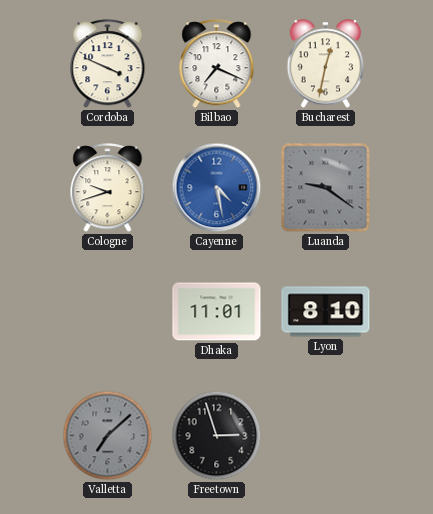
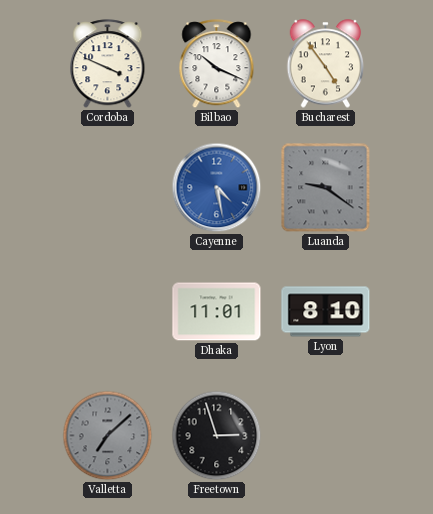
Bilbao: 7:19 -> 10:19
Bucharest: 12:32 -> 4:54
Cologne: 9:42 -> none
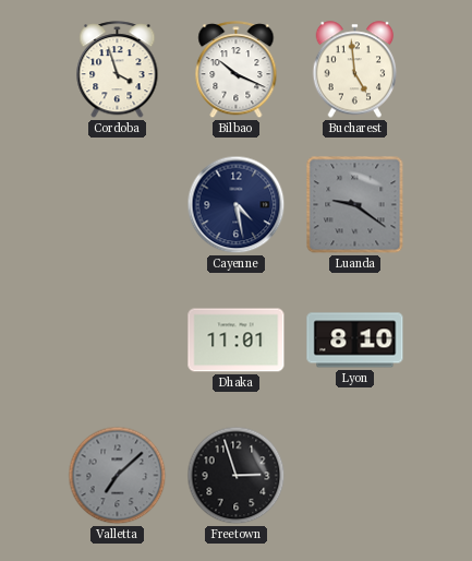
Cordoba: 3:49 -> 3:57
Bucharest: 4:54 -> 4:59
Cayenne dial: blue -> navy
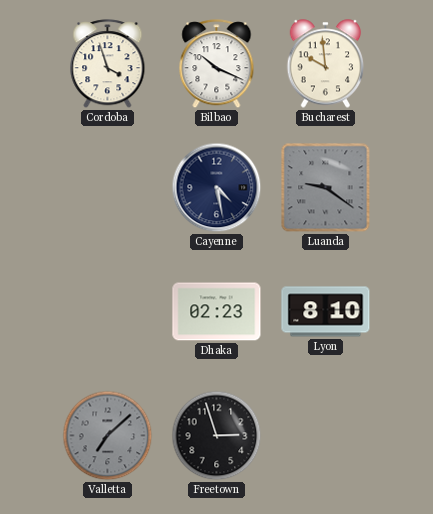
Bucharest: 4:59 -> 9:59
Dhaka: 11:01 -> 02:23
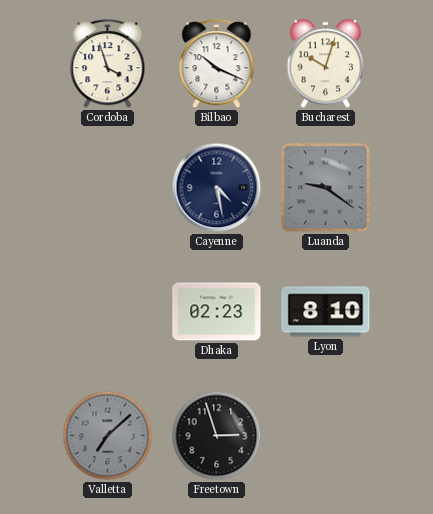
Bucharest: 9:59 -> 10:03
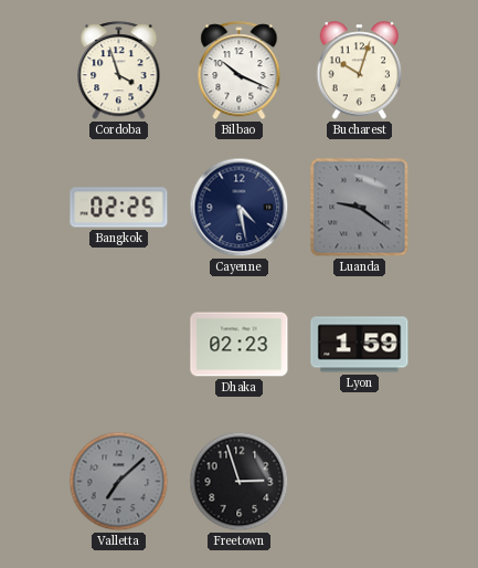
Bangkok: none -> 02:25
Lyon: 8:10 -> 1:59
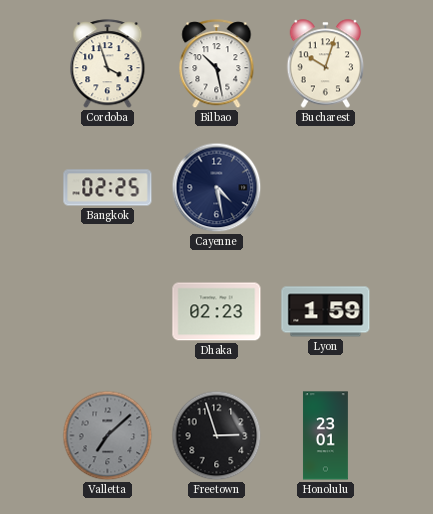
Bilbao: 10:19 -> 10:28
Luanda: 9:21 -> none
Honolulu: none -> 23:01
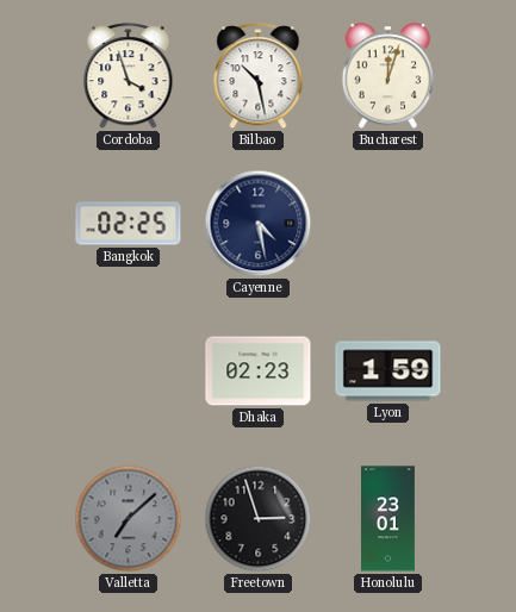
Bucharest: 10:03 -> 12:03
